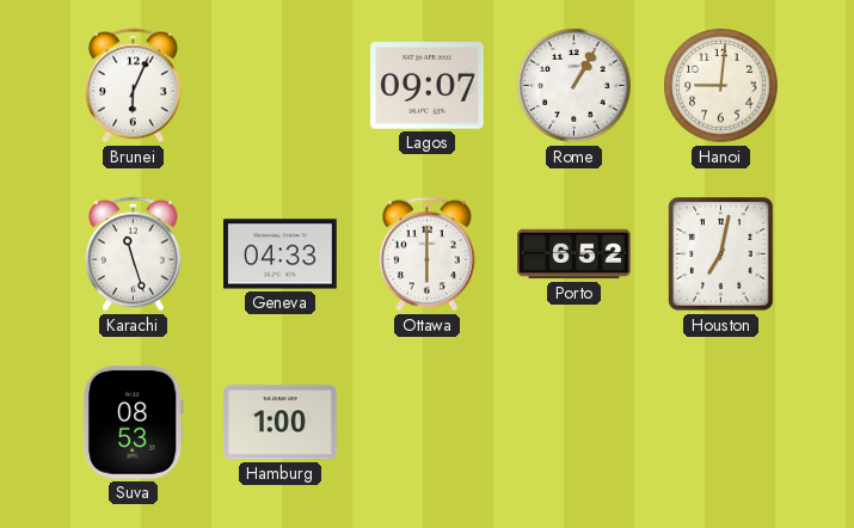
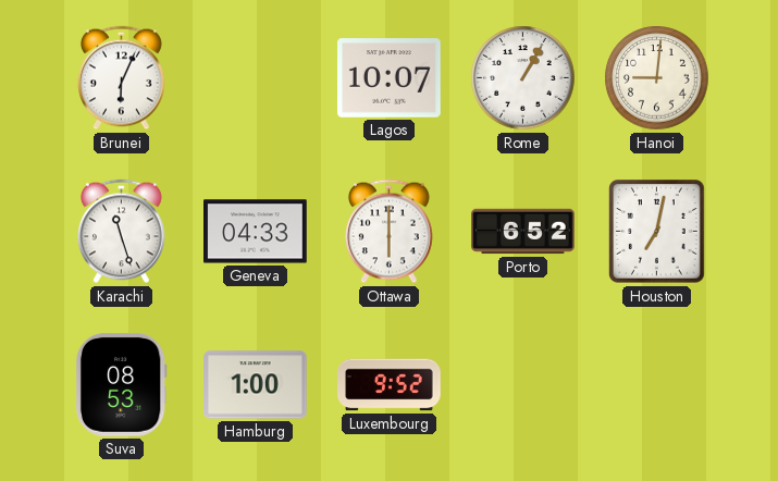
Lagos: 09:07 -> 10:07
Luxembourg: none -> 9:52
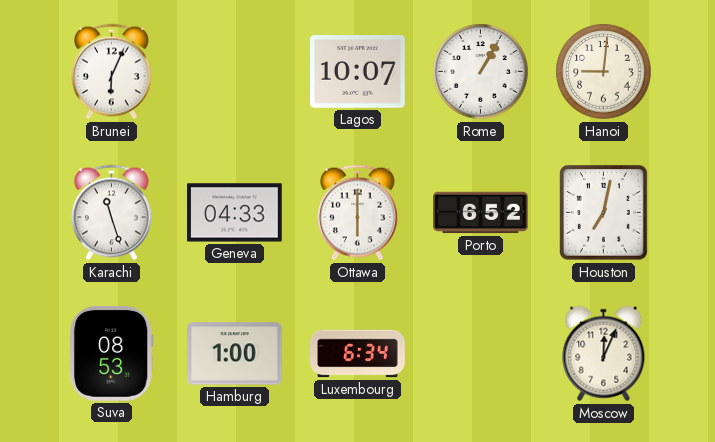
Luxembourg: 9:52 -> 6:34
Moscow: none -> 12:04
